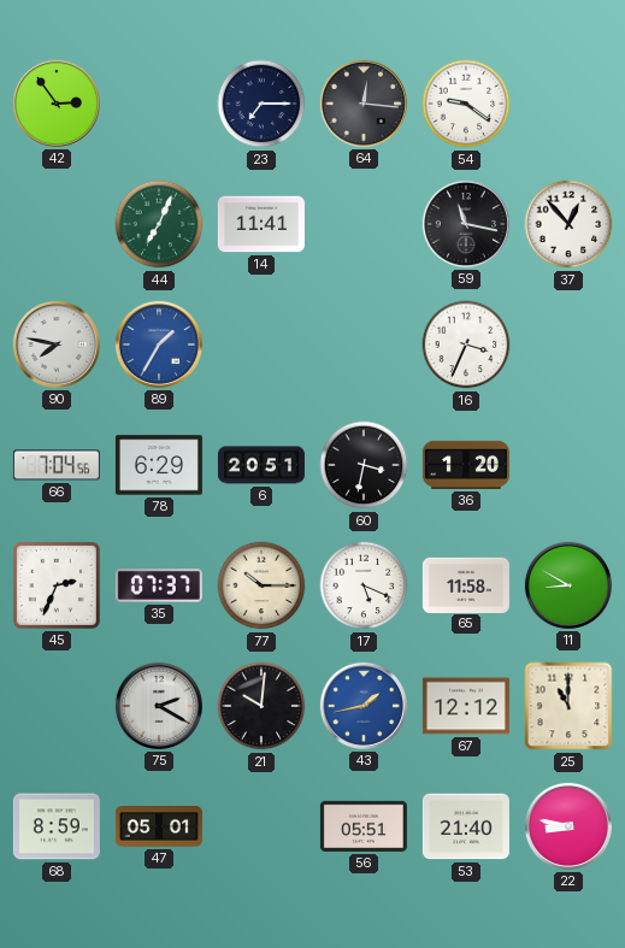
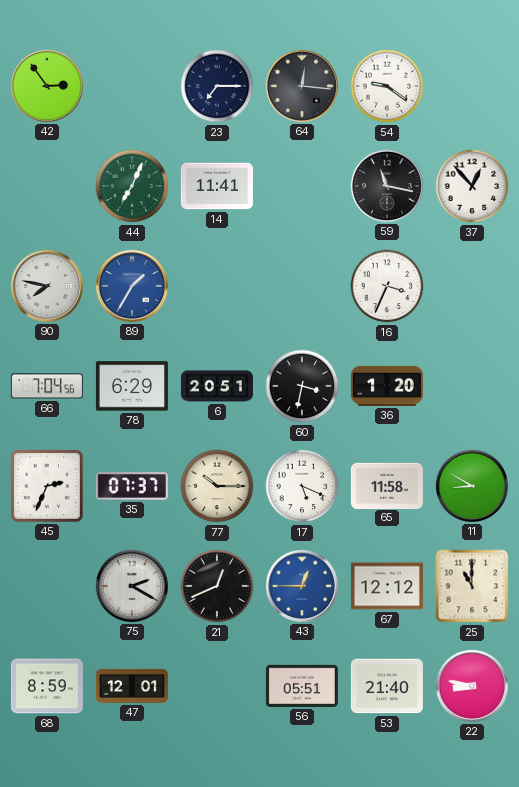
21: 10:01 -> 12:41
43: 1:43 -> 12:45
47: 05:01 -> 12:01
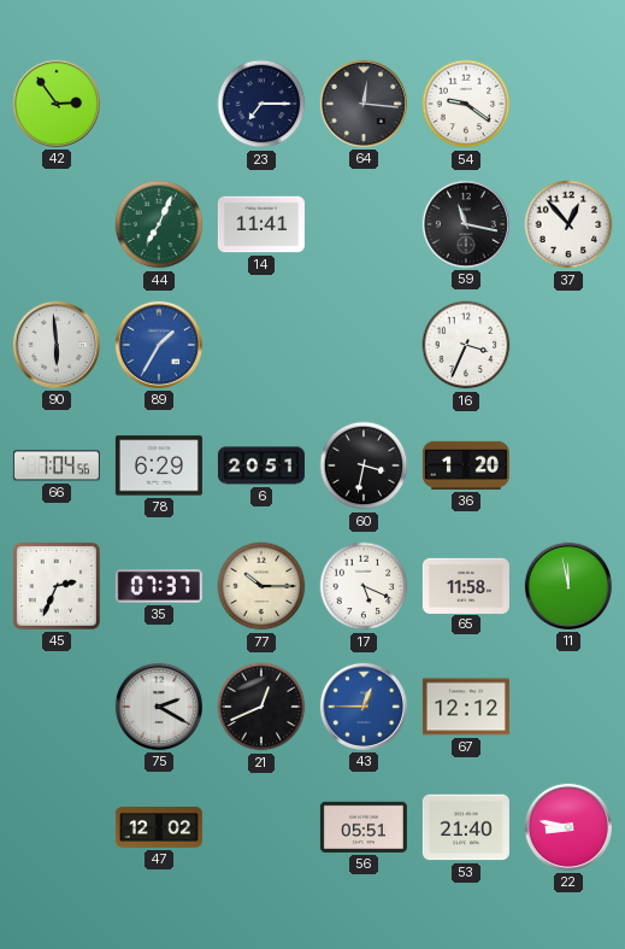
90: 7:47 -> 5:59
11: 8:50 -> 11:58
25: 11:00 -> none
68: 8:59 -> none
47: 12:01 -> 12:02
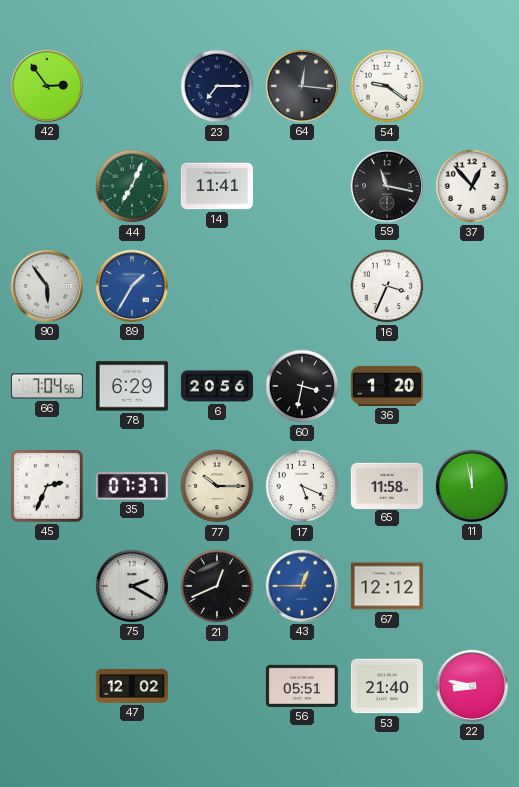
90: 5:59 -> 5:54
6: 20:51 -> 20:56
